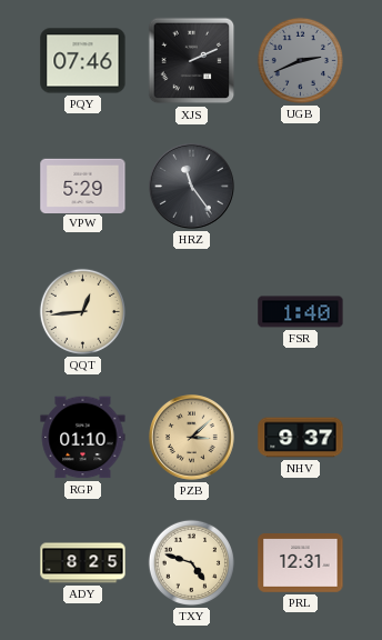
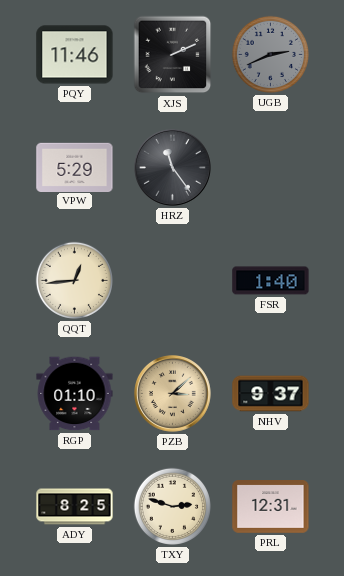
PQY: 07:46 -> 11:46
TXY: 4:48 -> 2:48
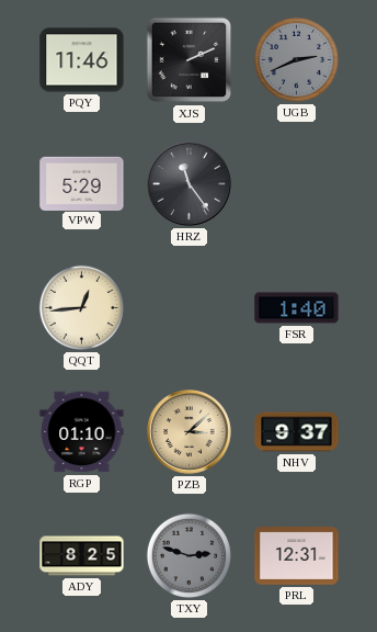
TXY dial: cream -> grey
